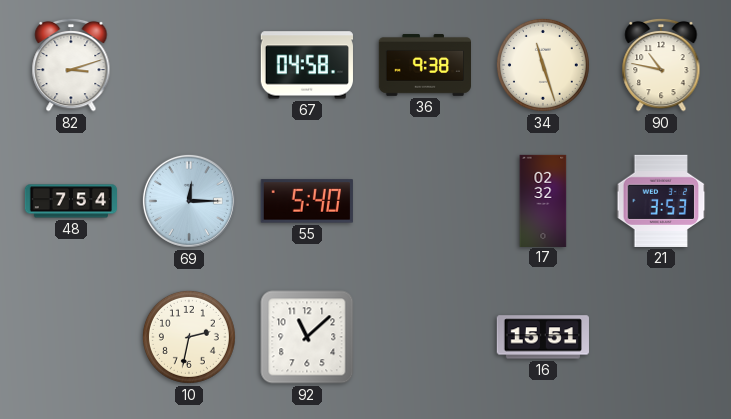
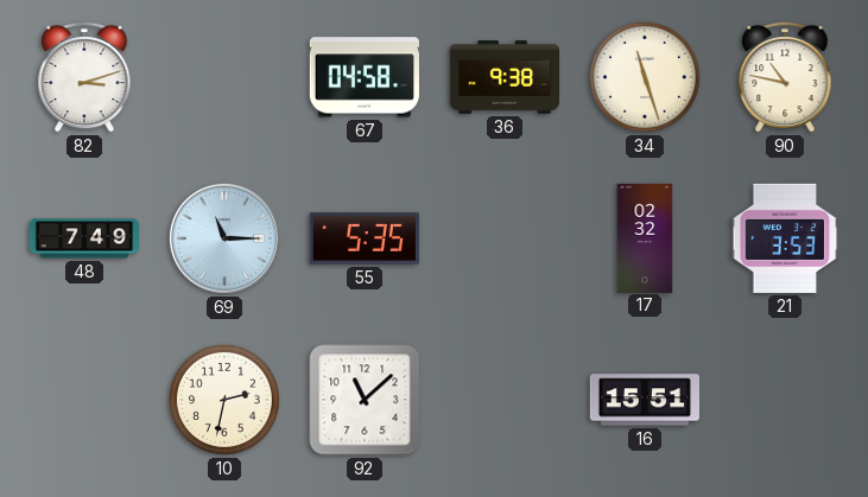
48: 7:54 -> 7:49
69: 12:15 -> 11:15
55: 5:40 -> 5:35
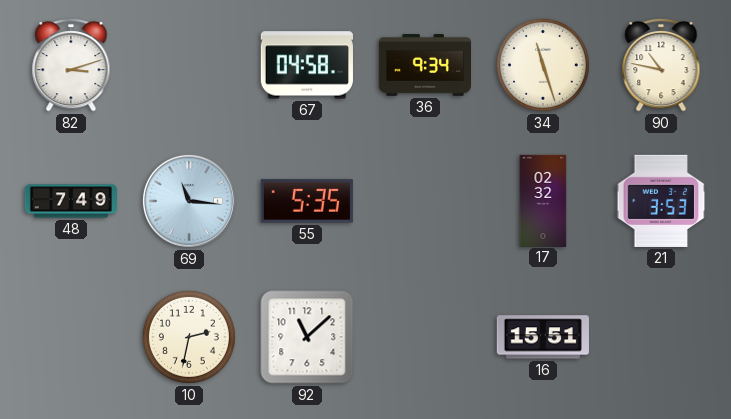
36: 9:38 -> 9:34
69: 11:15 -> 11:16
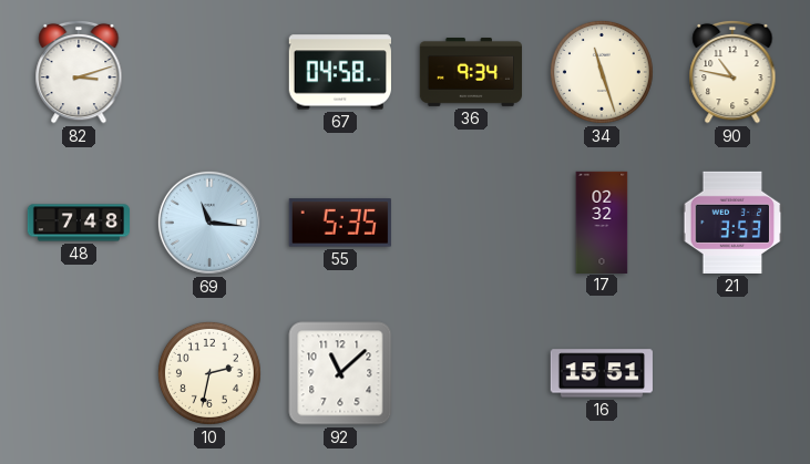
48: 7:49 -> 7:48
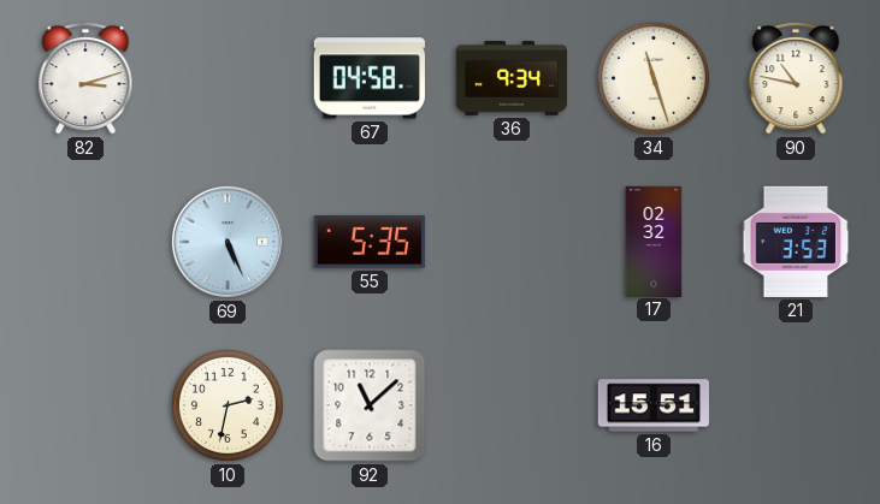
48: 7:48 -> none
69: 11:16 -> 5:26
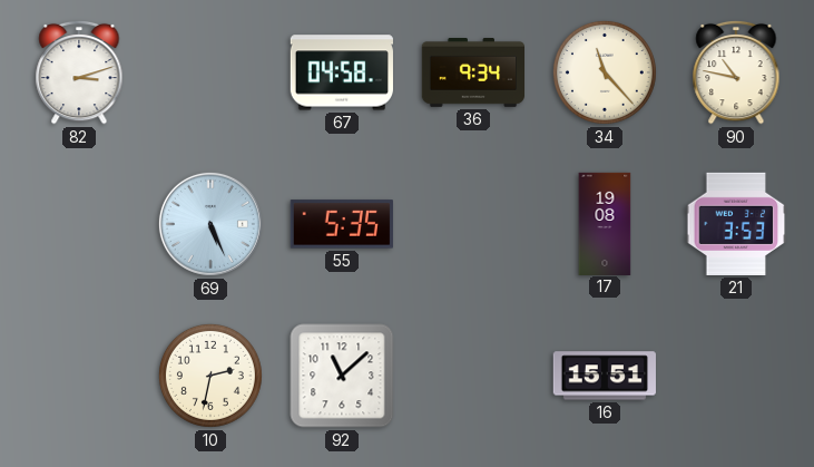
34: 11:27 -> 11:23
17: 02:32 -> 19:08
